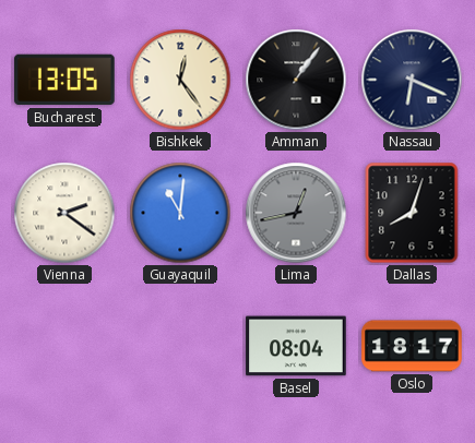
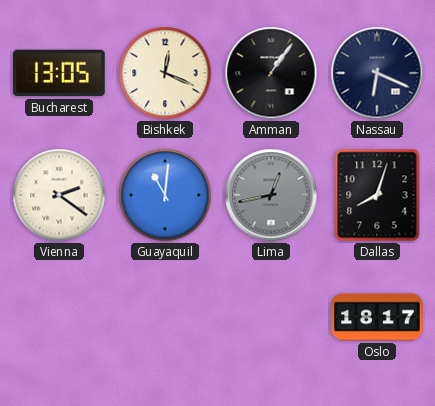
Bishkek: 12:24 -> 12:19
Basel: 08:04 -> none
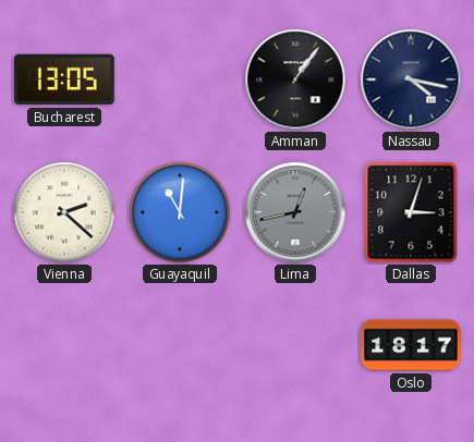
Bishkek: 12:19 -> none
Nassau: 6:19 -> 4:17
Vienna: 2:21 -> 2:22
Dallas: 8:03 -> 3:03
